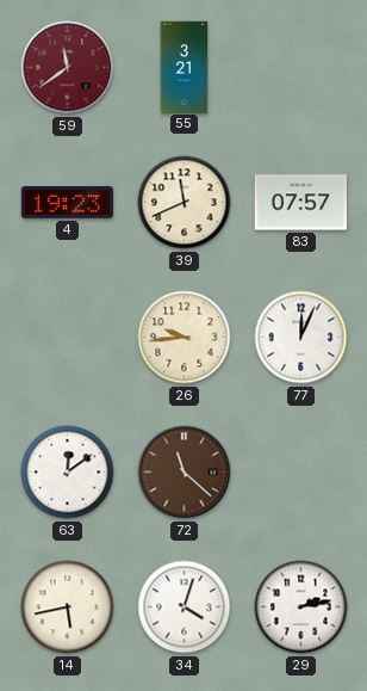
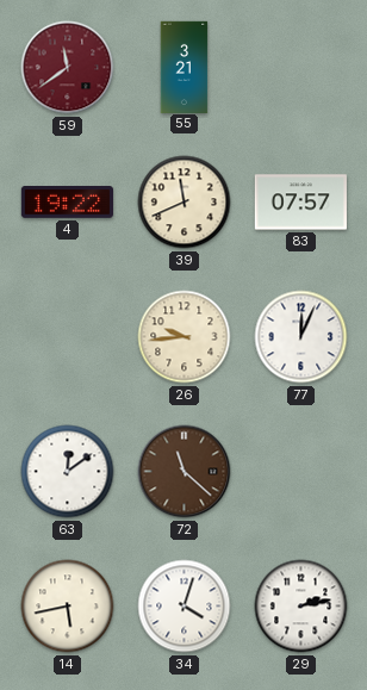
4: 19:23 -> 19:22
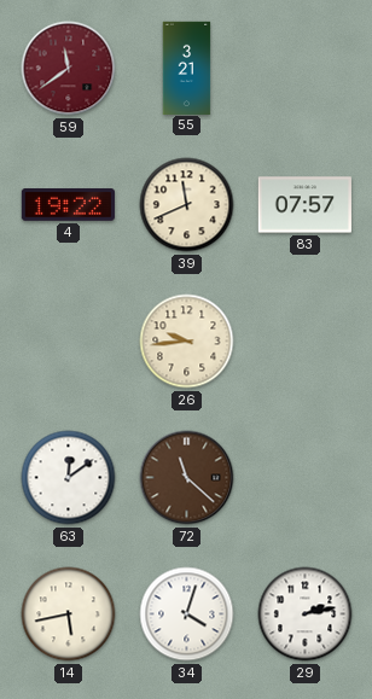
77: 12:04 -> none
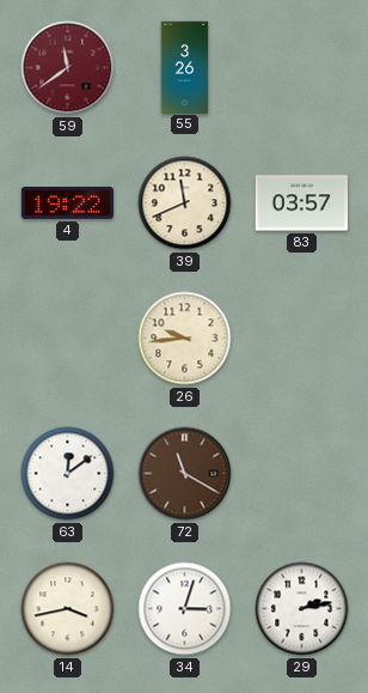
55: 3:21 -> 3:26
83: 07:57 -> 03:57
72: 11:22 -> 11:20
14: 5:43 -> 3:43
34: 4:03 -> 3:03
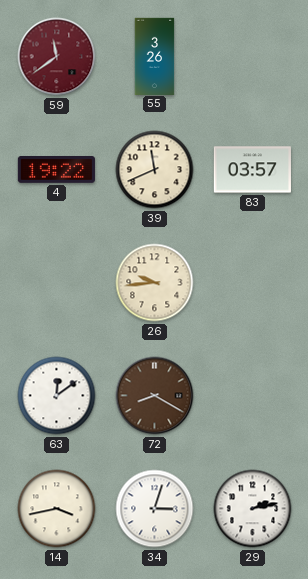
72: 11:20 -> 8:20
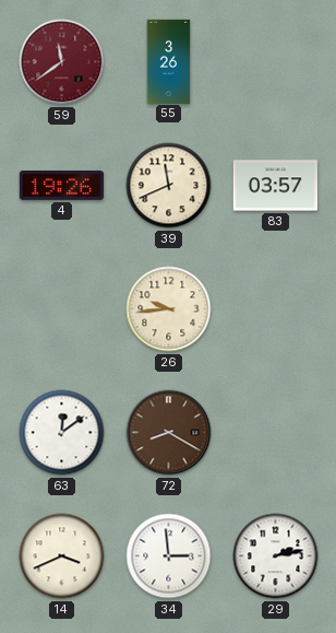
4: 19:22 -> 19:26
14: 3:43 -> 3:41
34: 3:03 -> 2:59
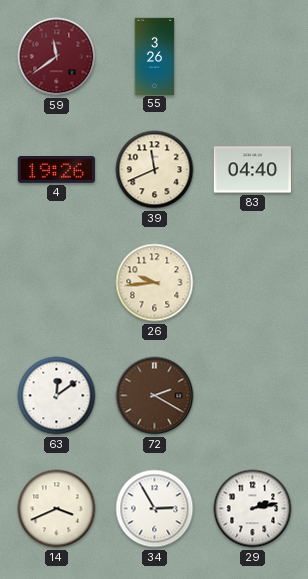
83: 03:57 -> 04:40
72: 8:20 -> 2:20
34: 2:59 -> 2:55
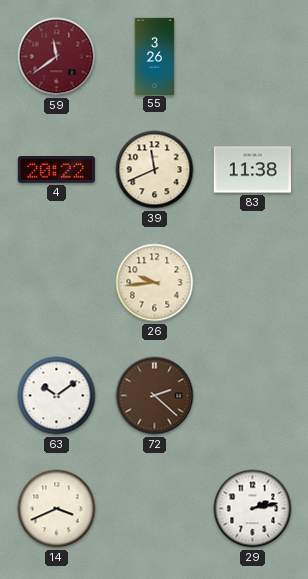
4: 19:26 -> 20:22
83: 04:40 -> 11:38
63: 12:09 -> 10:09
72: 2:20 -> 2:22
34: 2:55 -> none
